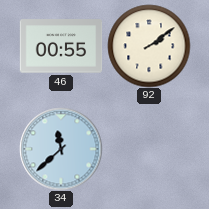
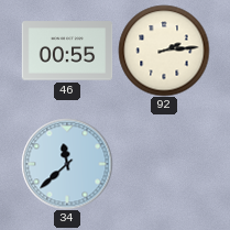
92: 2:09 -> 2:14
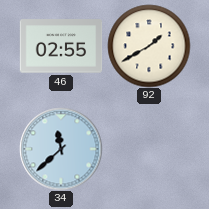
46: 00:55 -> 02:55
92: 2:14 -> 1:40
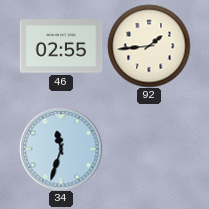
92: 1:40 -> 1:44
34: 11:38 -> 11:33
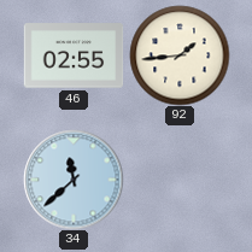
34: 11:33 -> 11:38
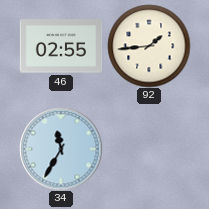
34: 11:38 -> 11:35
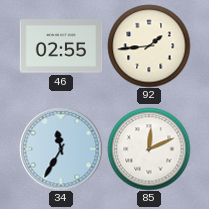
85: none -> 12:11
